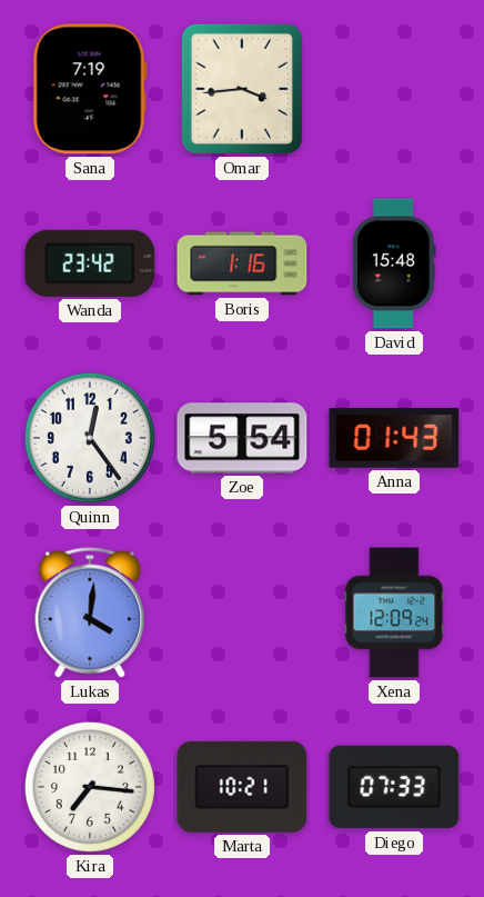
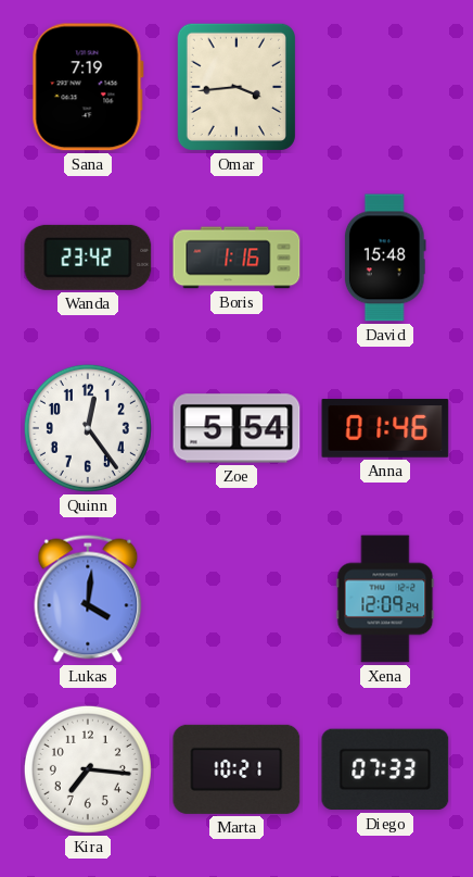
Anna: 01:43 -> 01:46
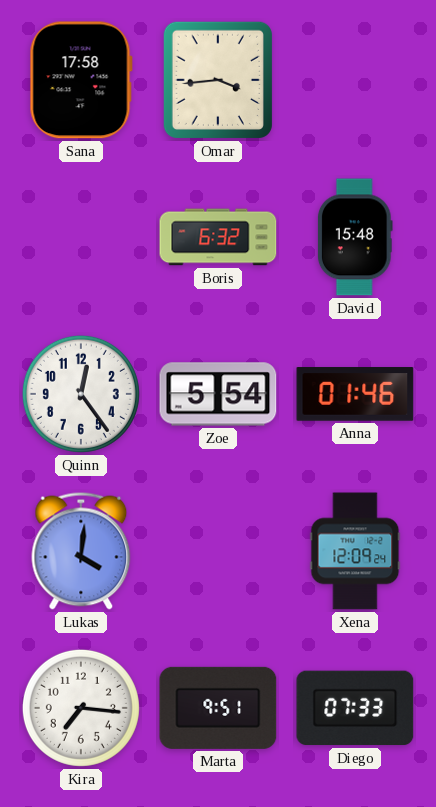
Sana: 7:19 -> 17:58
Wanda: 23:42 -> none
Boris: 1:16 -> 6:32
Marta: 10:21 -> 9:51
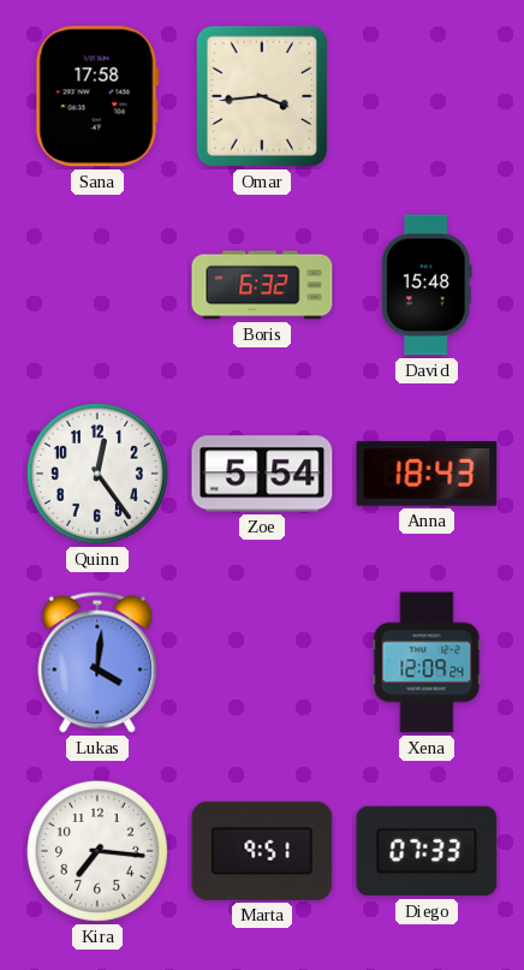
Anna: 01:46 -> 18:43
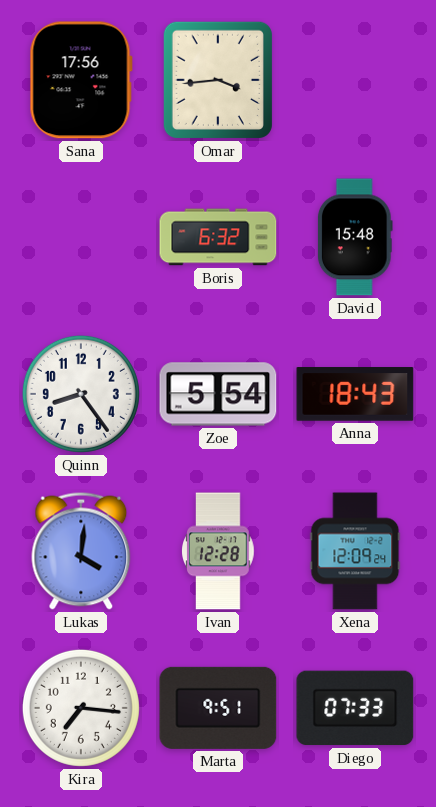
Sana: 17:58 -> 17:56
Quinn: 12:24 -> 8:24
Ivan: none -> 12:28
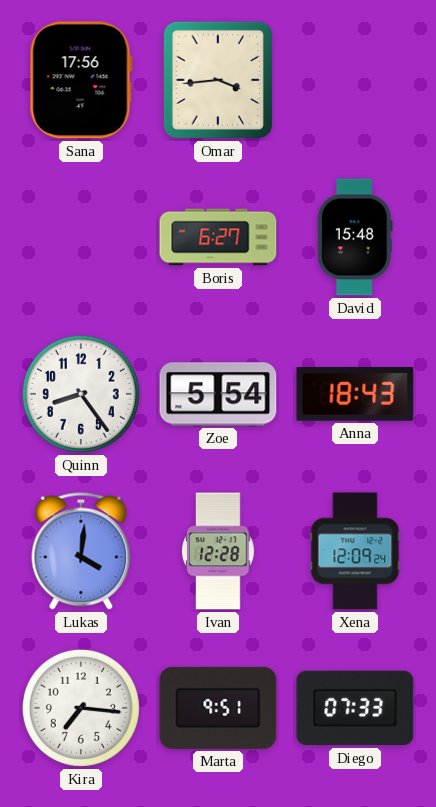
Boris: 6:32 -> 6:27
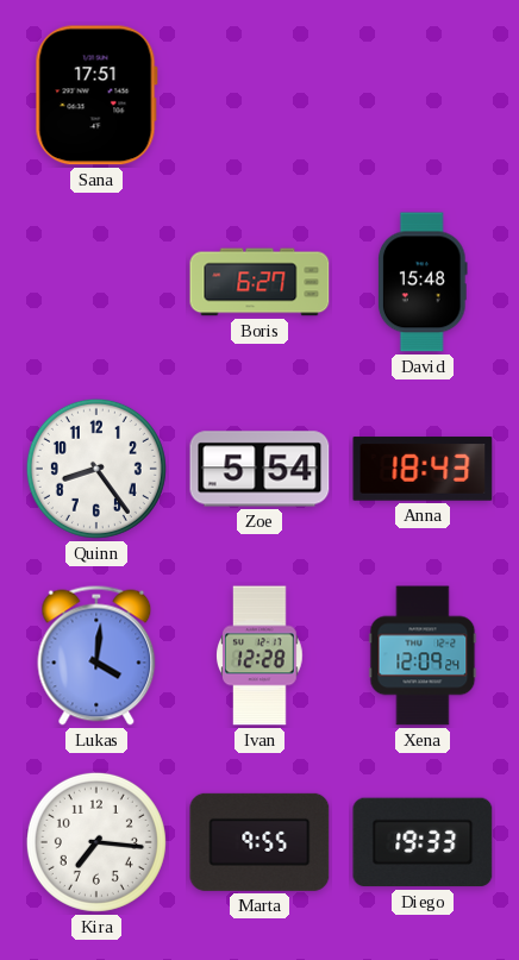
Sana: 17:56 -> 17:51
Omar: 3:44 -> none
Marta: 9:51 -> 9:55
Diego: 07:33 -> 19:33
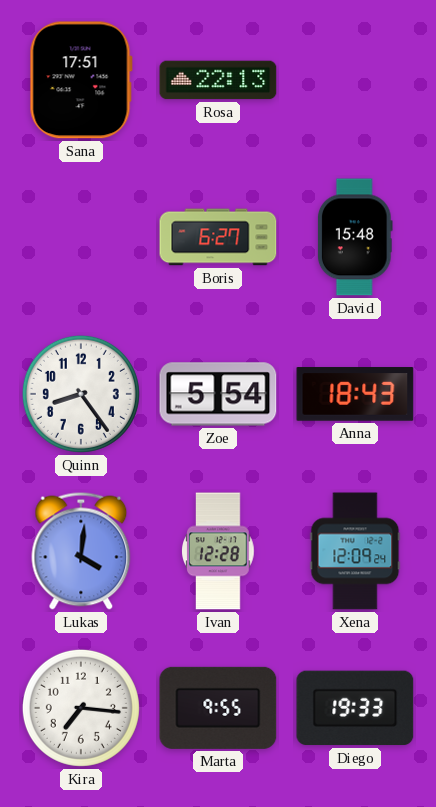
Rosa: none -> 22:13
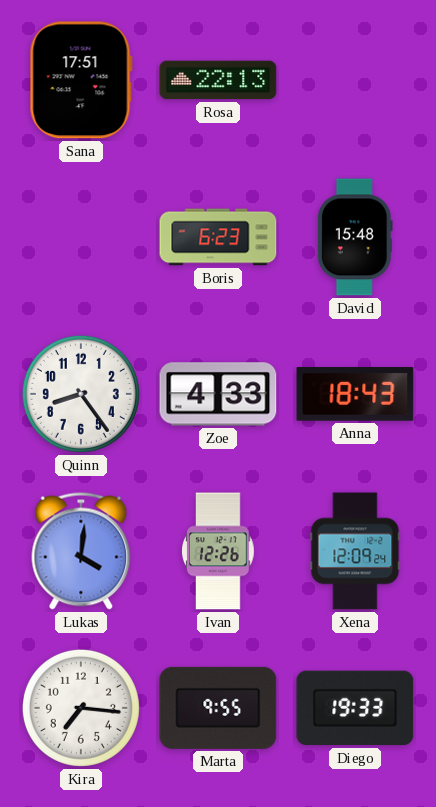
Boris: 6:27 -> 6:23
Zoe: 5:54 -> 4:33
Ivan: 12:28 -> 12:26
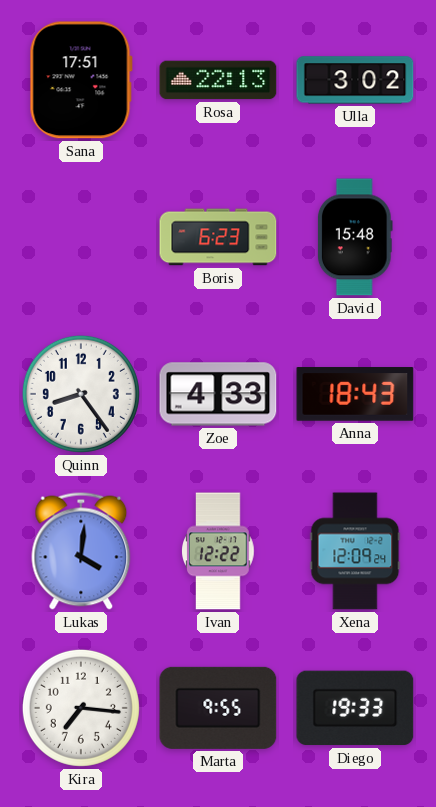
Ulla: none -> 3:02
Ivan: 12:26 -> 12:22
